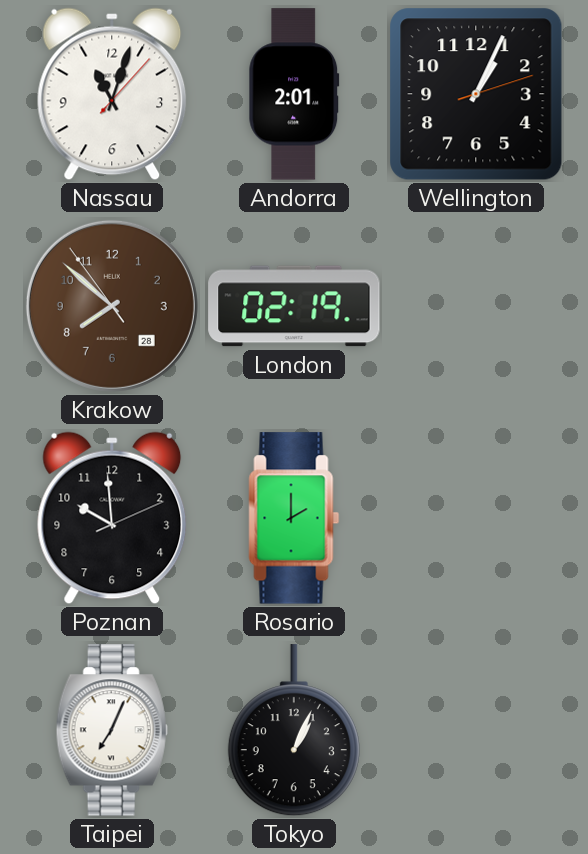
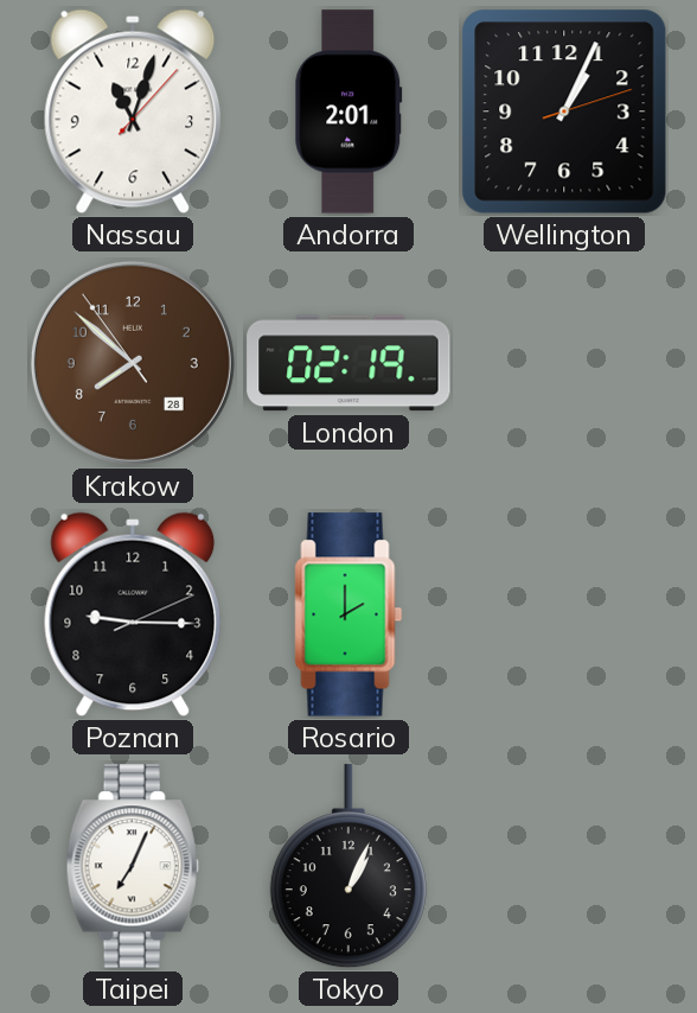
Poznan: 9:59 -> 9:15
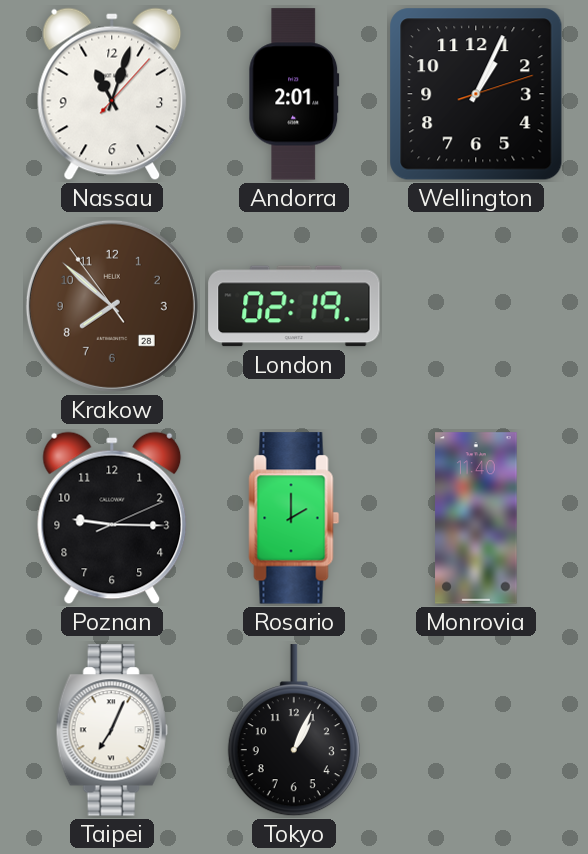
Monrovia: none -> 11:40
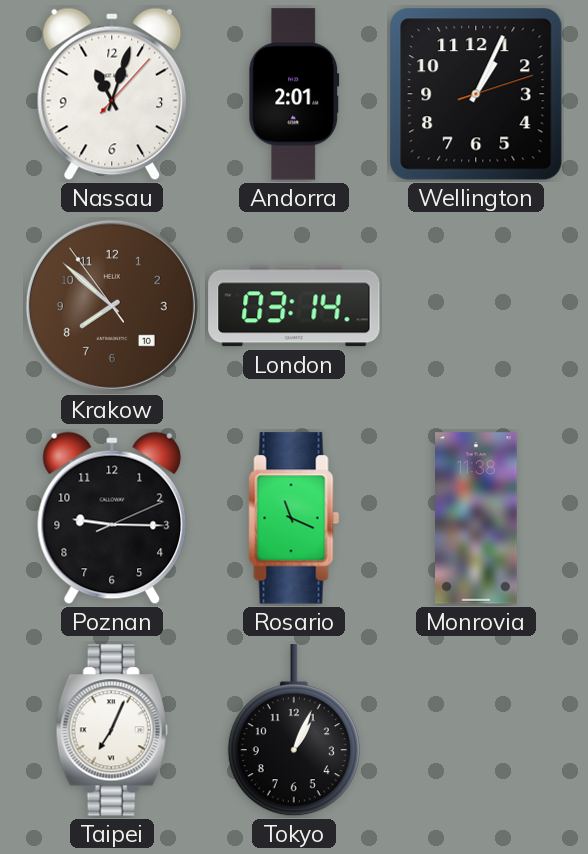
Krakow date: 28 -> 10
London: 02:19 -> 03:14
Rosario: 2:00 -> 11:19
Monrovia: 11:40 -> 11:38
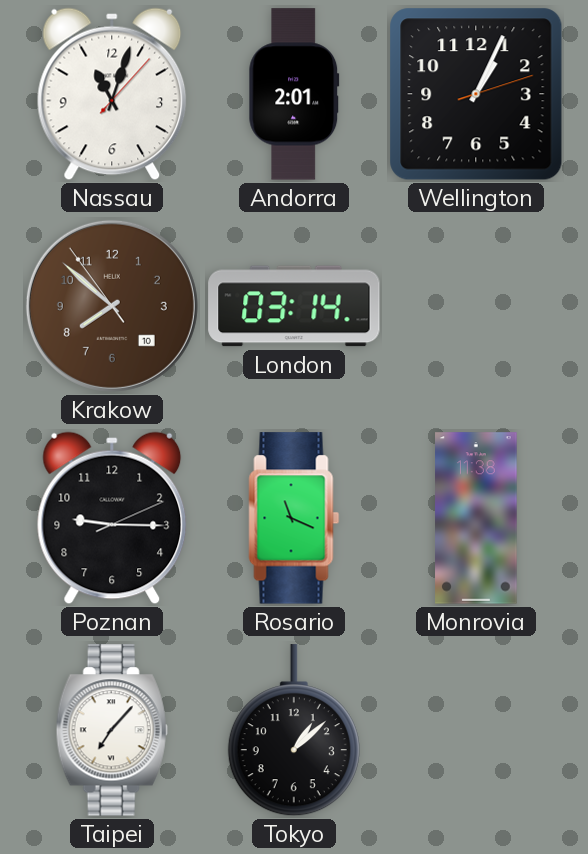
Taipei: 7:04 -> 7:07
Tokyo: 1:04 -> 1:08
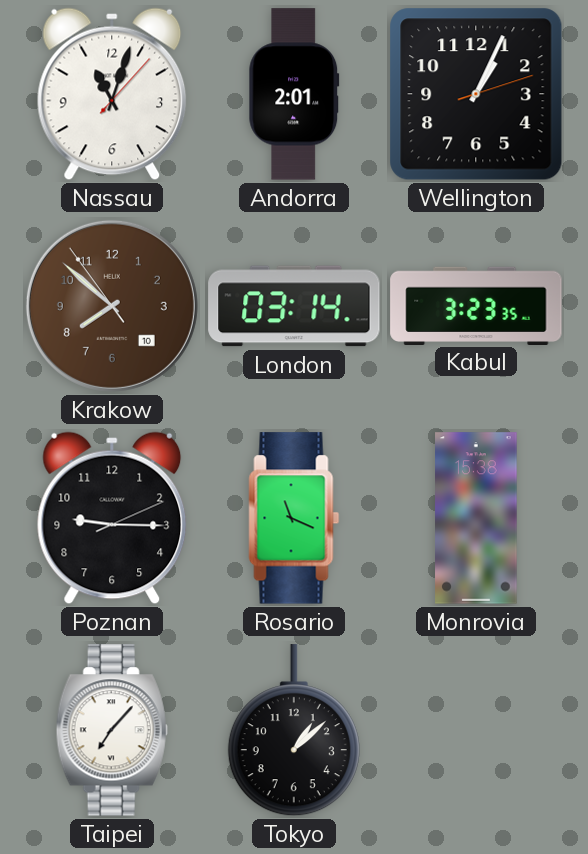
Kabul: none -> 3:23
Monrovia: 11:38 -> 15:38
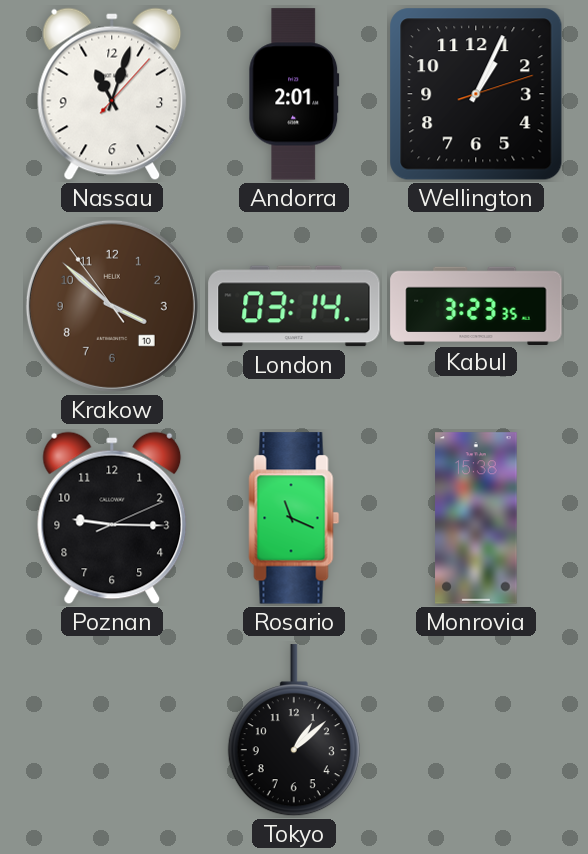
Krakow: 7:51 -> 3:51
Taipei: 7:07 -> none
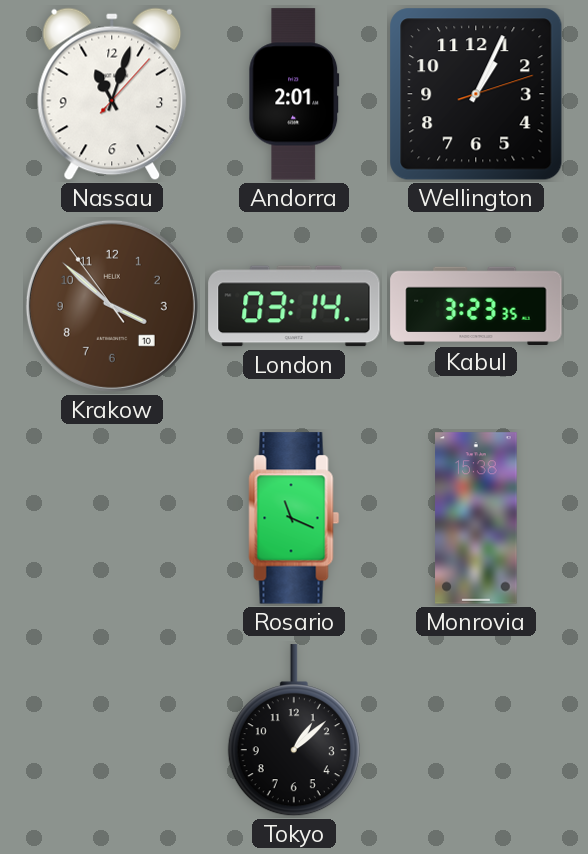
Poznan: 9:15 -> none
